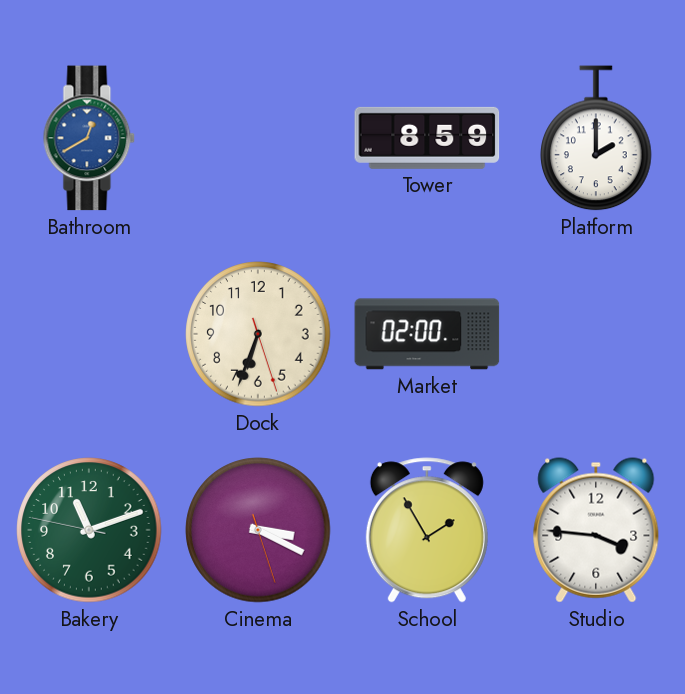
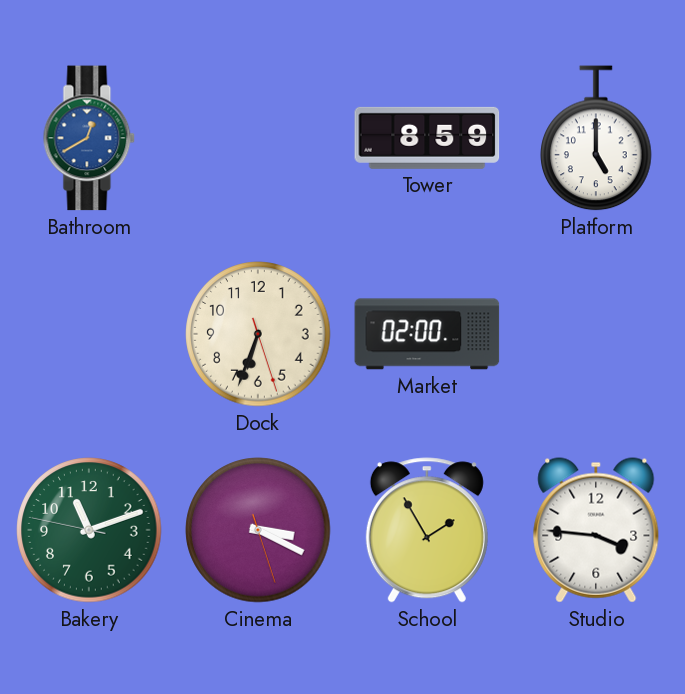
Platform: 2:00 -> 5:00
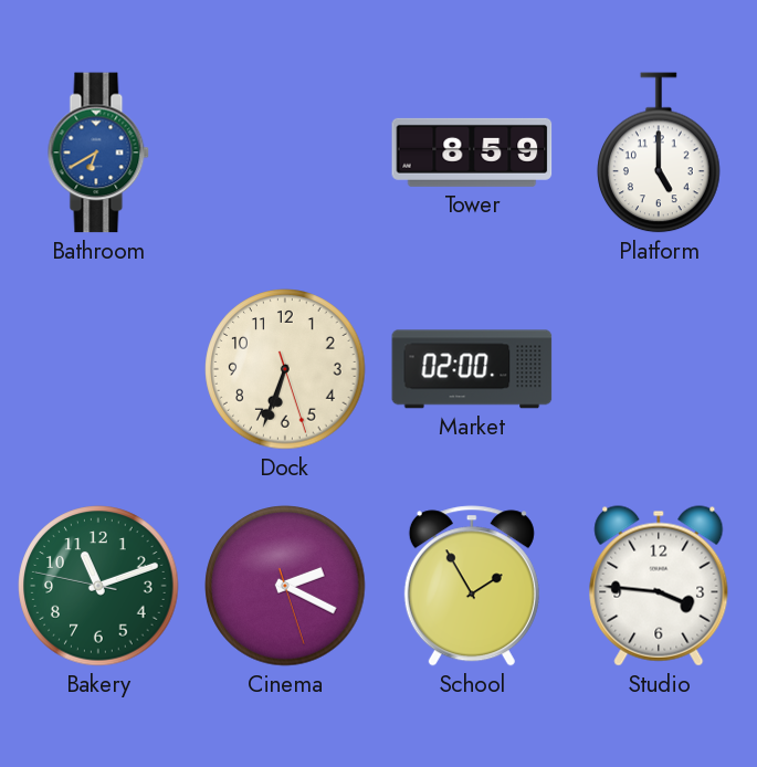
Bathroom: 12:40 -> 6:40
Cinema: 3:19 -> 2:19
